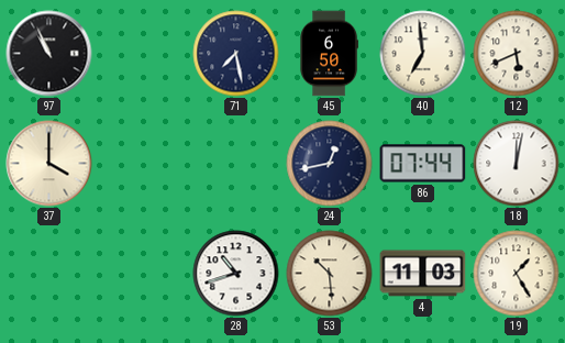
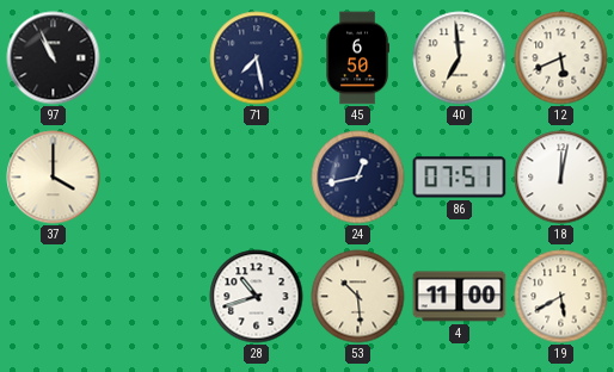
86: 07:44 -> 07:51
4: 11:03 -> 11:00
19: 1:25 -> 5:40
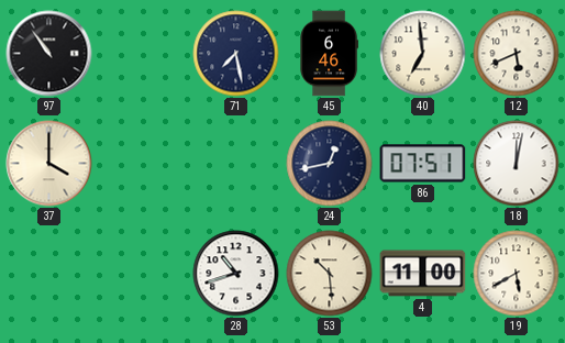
97: 10:56 -> 10:54
45: 6:50 -> 6:46
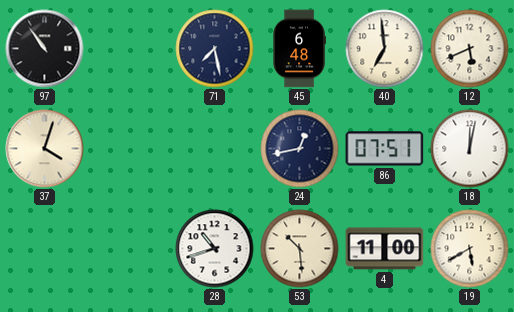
45: 6:46 -> 6:48
37: 4:00 -> 4:03
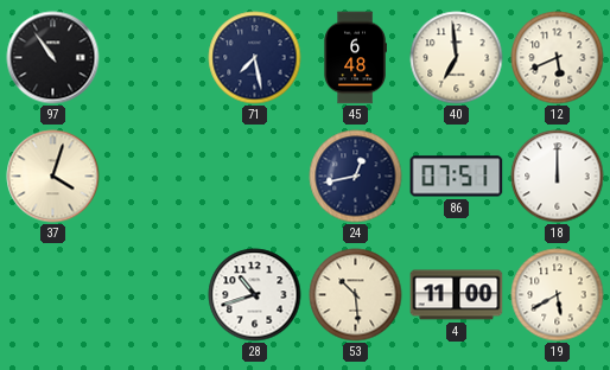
18: 12:02 -> 12:00
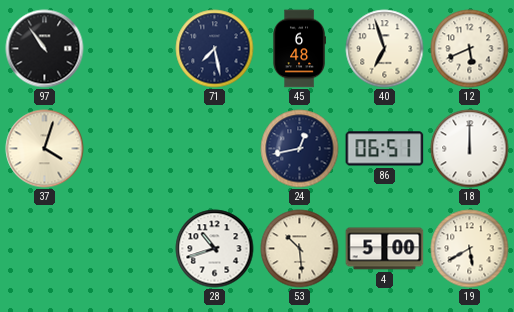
40: 6:59 -> 6:57
86: 07:51 -> 06:51
4: 11:00 -> 5:00
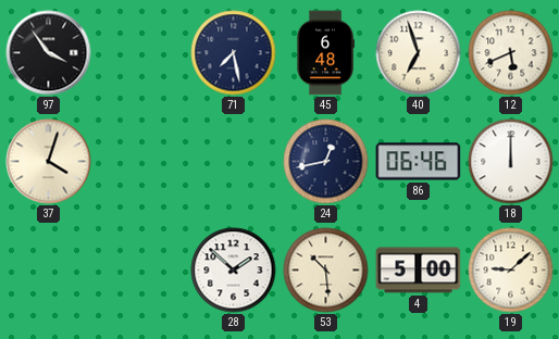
97: 10:54 -> 3:54
86: 06:51 -> 06:46
28: 10:42 -> 1:52
19: 5:40 -> 9:08
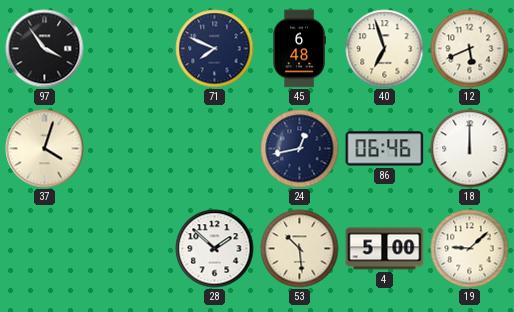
71: 7:28 -> 7:49
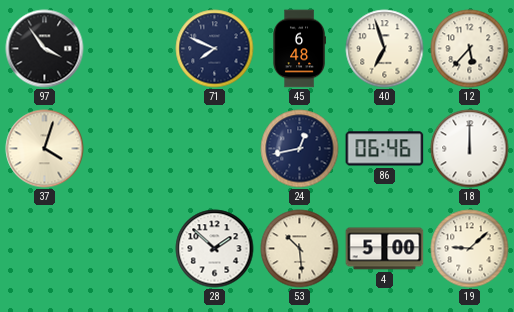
12: 5:41 -> 5:37
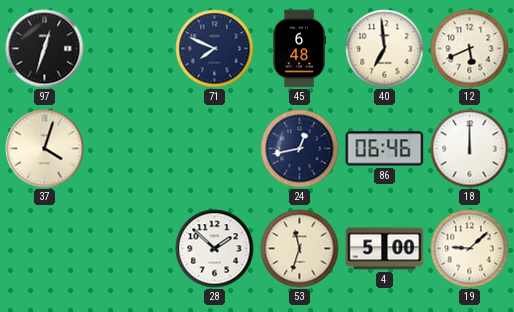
97: 3:54 -> 12:33
40: 6:57 -> 6:59
12: 5:37 -> 5:41
53: 10:29 -> 11:33
